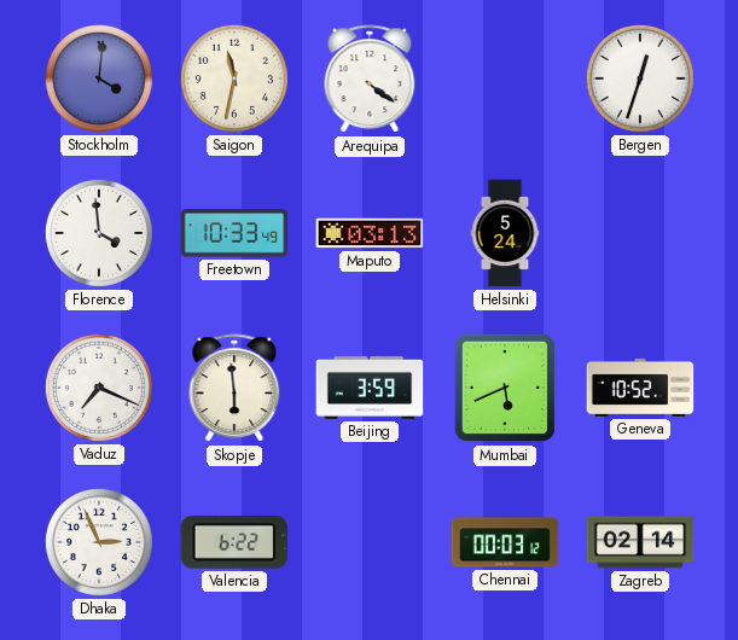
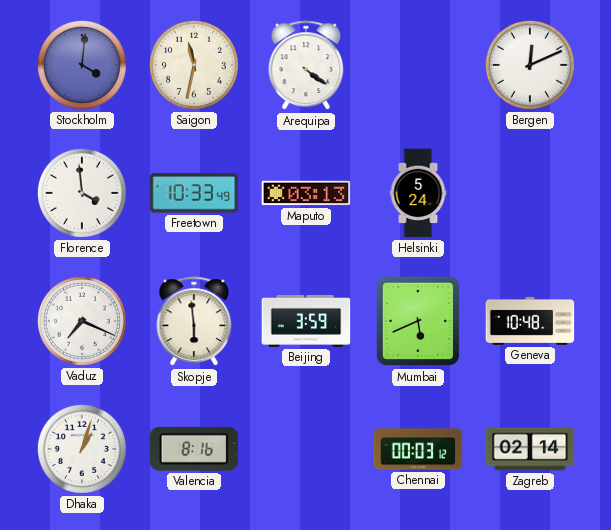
Bergen: 12:33 -> 12:11
Geneva: 10:52 -> 10:48
Dhaka: 2:56 -> 1:03
Valencia: 6:22 -> 8:16
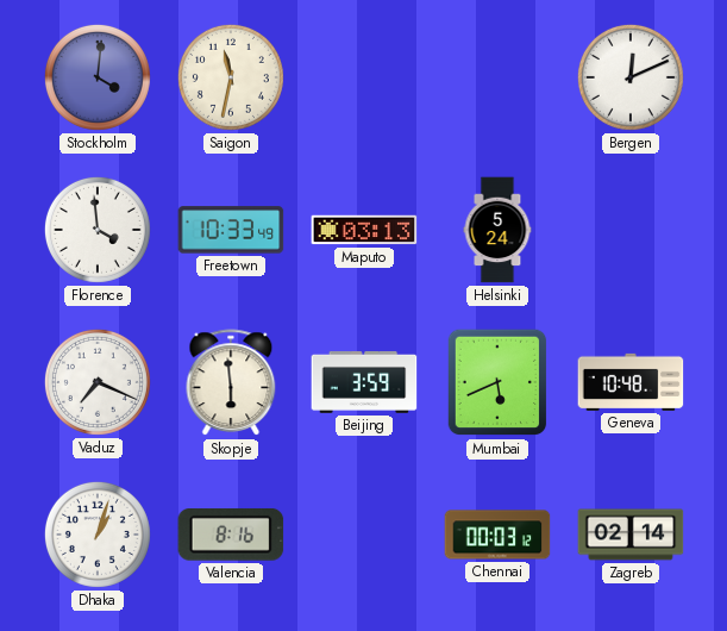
Arequipa: 4:21 -> none
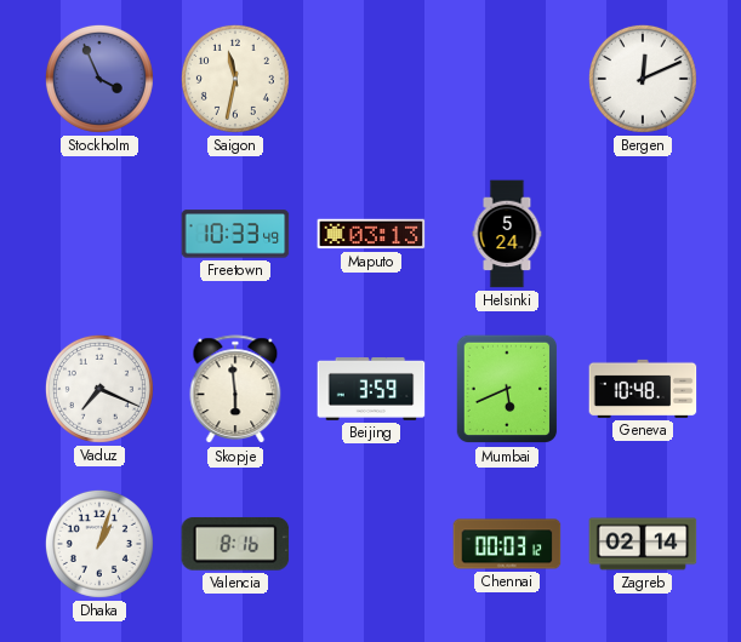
Stockholm: 4:01 -> 3:56
Florence: 3:59 -> none
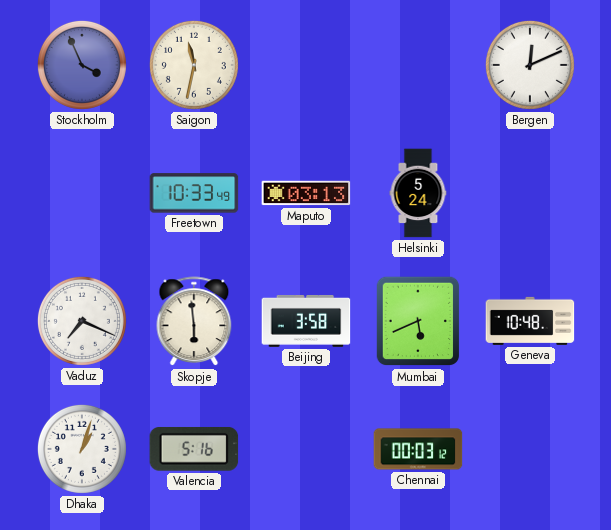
Beijing: 3:59 -> 3:58
Valencia: 8:16 -> 5:16
Zagreb: 02:14 -> none
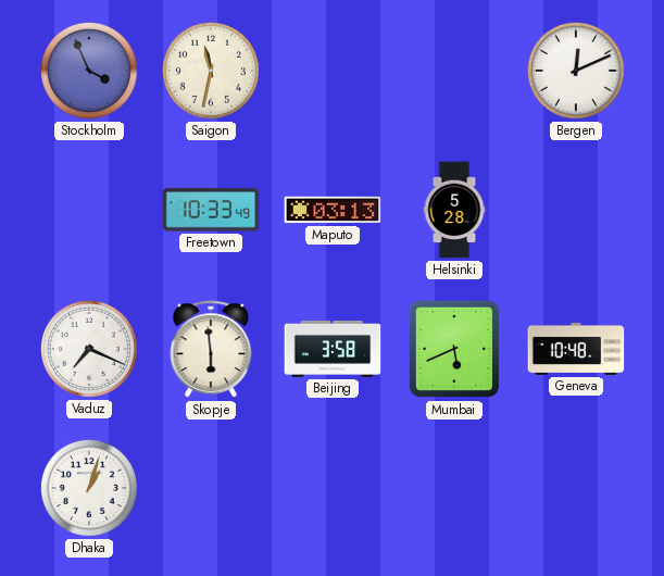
Helsinki: 5:24 -> 5:28
Valencia: 5:16 -> none
Chennai: 00:03 -> none
